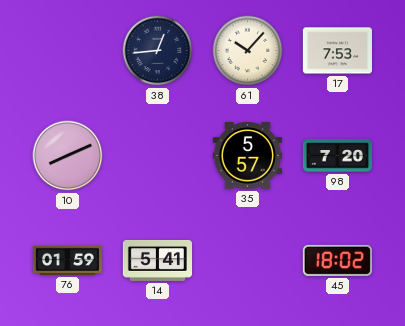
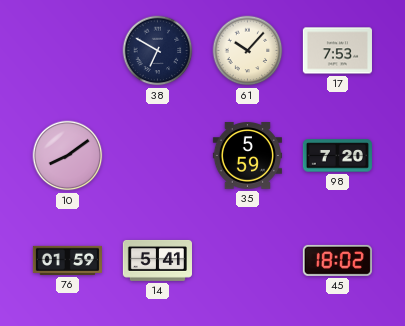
38: 12:44 -> 6:50
10: 8:11 -> 8:09
35: 5:57 -> 5:59
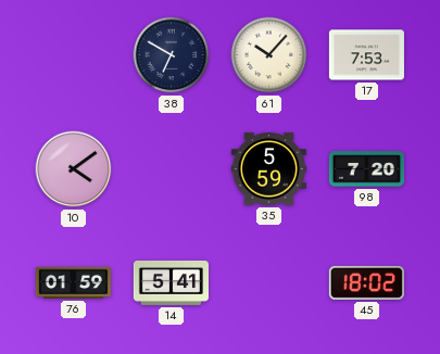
10: 8:09 -> 4:09
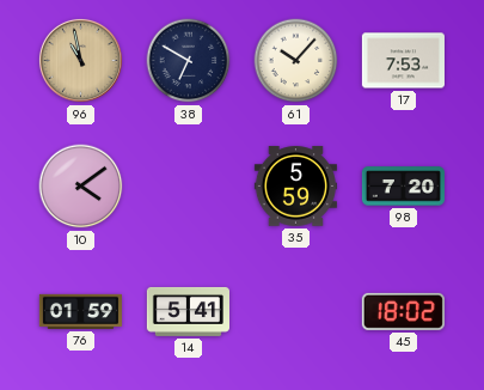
96: none -> 10:58
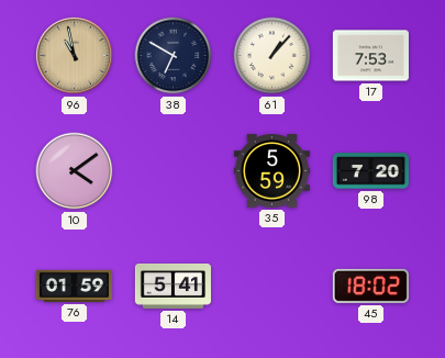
61: 10:07 -> 1:07
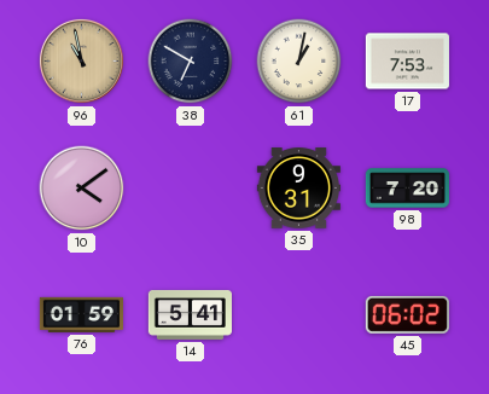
61: 1:07 -> 1:02
35: 5:59 -> 9:31
45: 18:02 -> 06:02
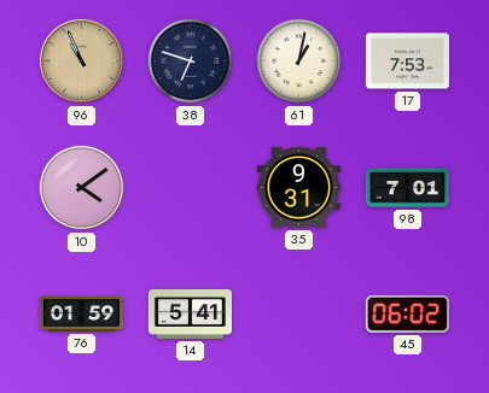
96: 10:58 -> 10:56
38: 6:50 -> 6:48
98: 7:20 -> 7:01
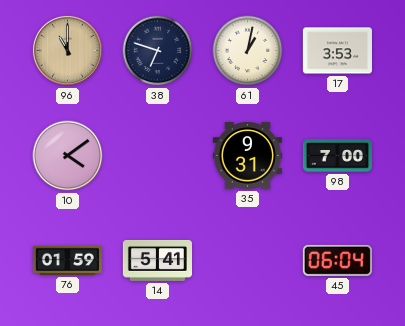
96: 10:56 -> 11:00
17: 7:53 -> 3:53
98: 7:01 -> 7:00
45: 06:02 -> 06:04
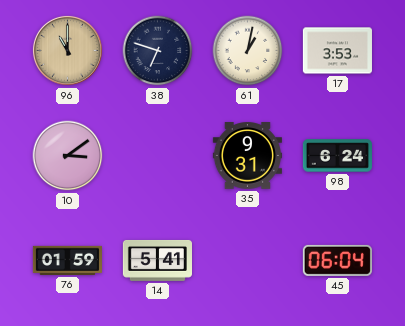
10: 4:09 -> 3:09
98: 7:00 -> 6:24
